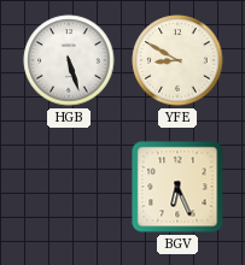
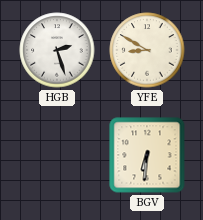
HGB: 5:27 -> 2:27
BGV: 6:26 -> 6:31
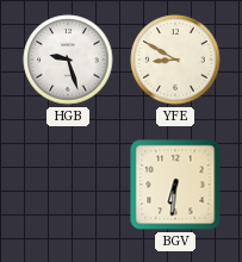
HGB: 2:27 -> 9:27
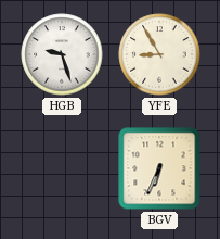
YFE: 8:50 -> 8:55
BGV: 6:31 -> 6:34
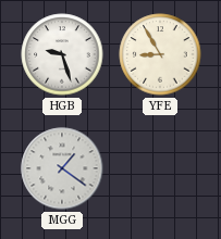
MGG: none -> 1:21
BGV: 6:34 -> none
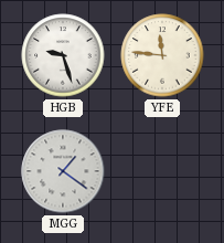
YFE: 8:55 -> 11:46
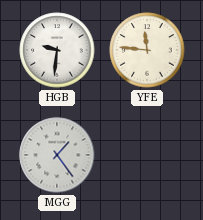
HGB: 9:27 -> 9:31
MGG: 1:21 -> 1:24
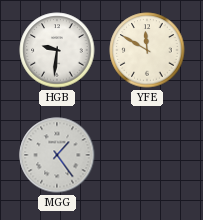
YFE: 11:46 -> 11:50
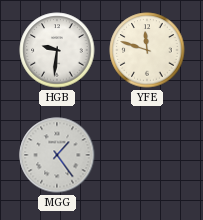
YFE: 11:50 -> 11:48
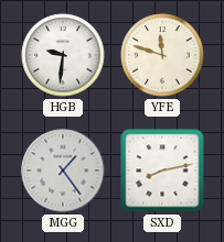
SXD: none -> 8:13
